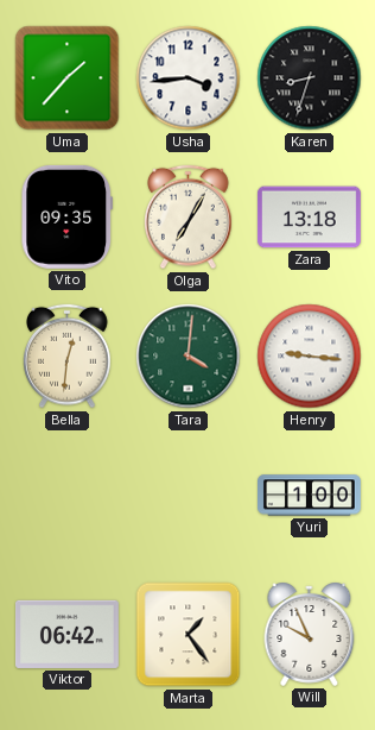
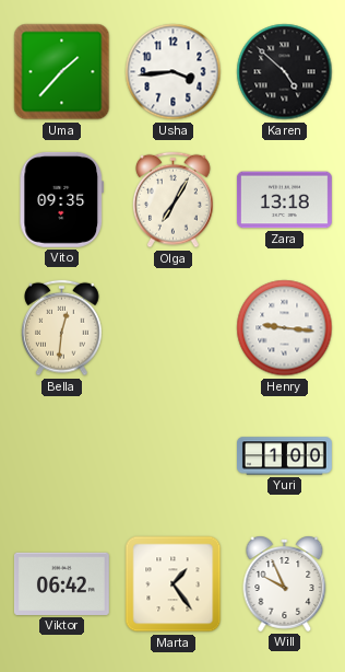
Karen: 8:33 -> 4:52
Tara: 4:01 -> none
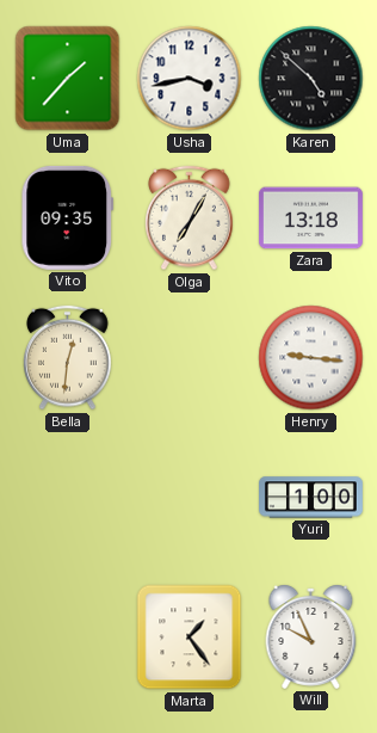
Usha: 3:44 -> 3:43
Viktor: 06:42 -> none
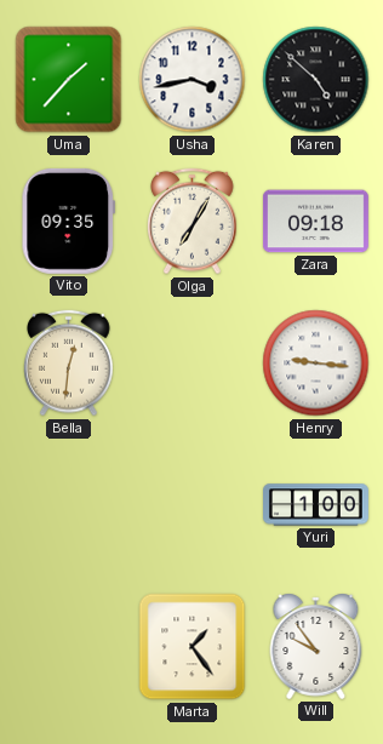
Zara: 13:18 -> 09:18
Will: 9:56 -> 9:54
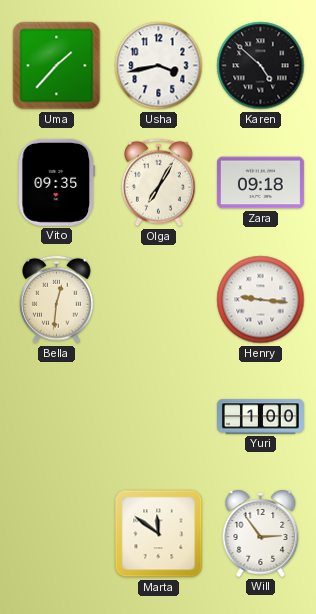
Marta: 1:24 -> 11:51
Will: 9:54 -> 2:54
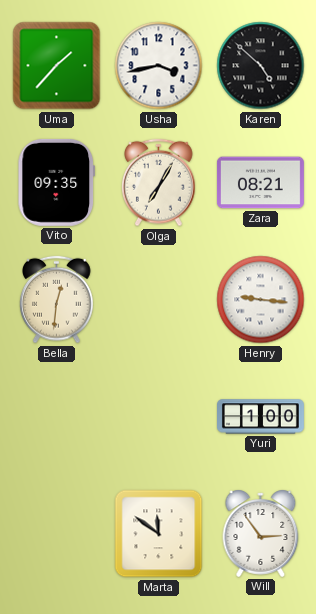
Zara: 09:18 -> 08:21
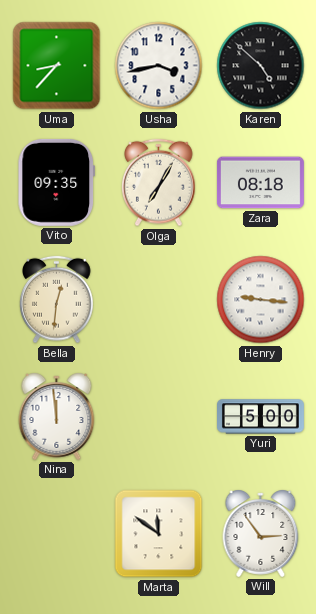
Uma: 1:37 -> 8:37
Zara: 08:21 -> 08:18
Nina: none -> 11:59
Yuri: 1:00 -> 5:00
